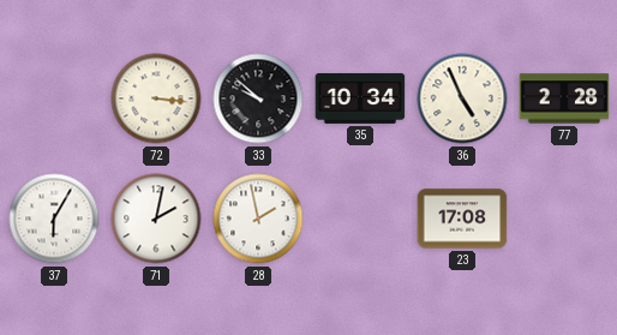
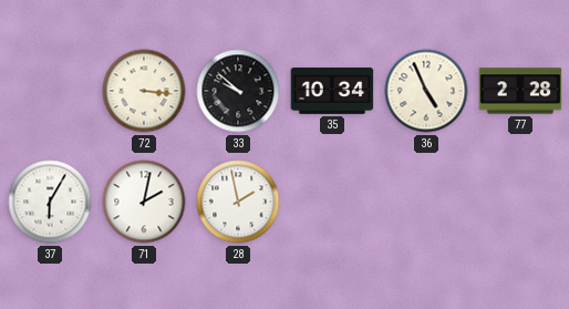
23: 17:08 -> none
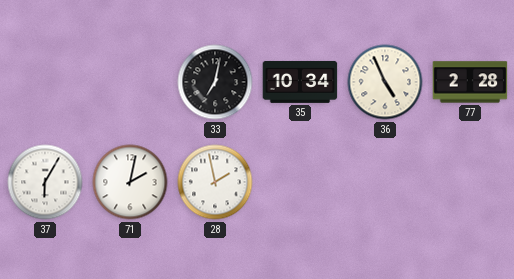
72: 3:16 -> none
33: 9:52 -> 7:02
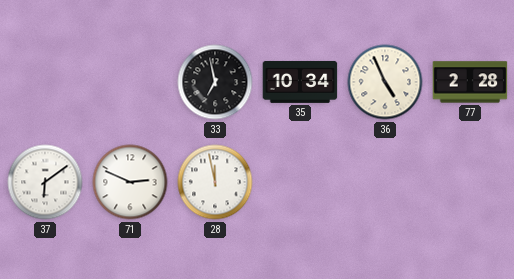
33: 7:02 -> 6:58
37: 6:05 -> 6:09
71: 2:02 -> 2:49
28: 1:58 -> 11:58
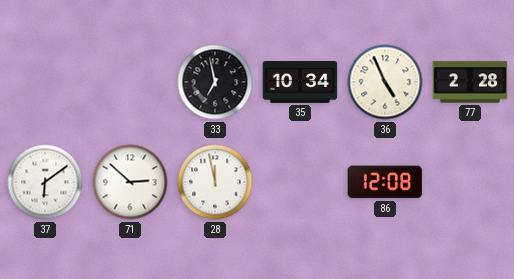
71: 2:49 -> 2:52
86: none -> 12:08
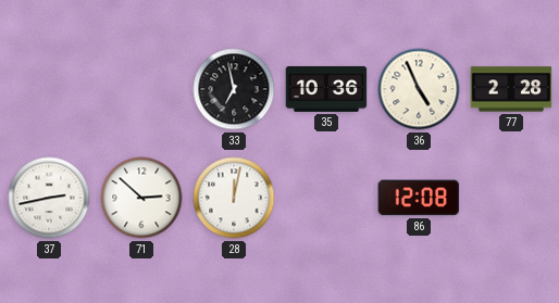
35: 10:34 -> 10:36
37: 6:09 -> 2:43
28: 11:58 -> 12:02
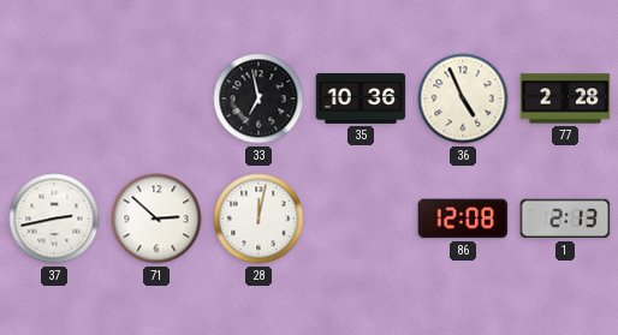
1: none -> 2:13
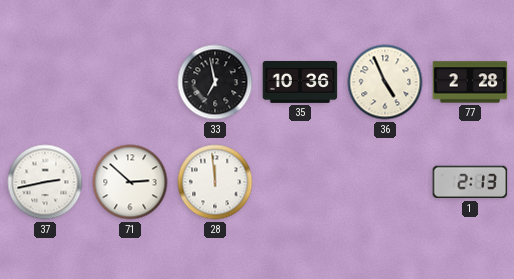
28: 12:02 -> 11:59
86: 12:08 -> none
